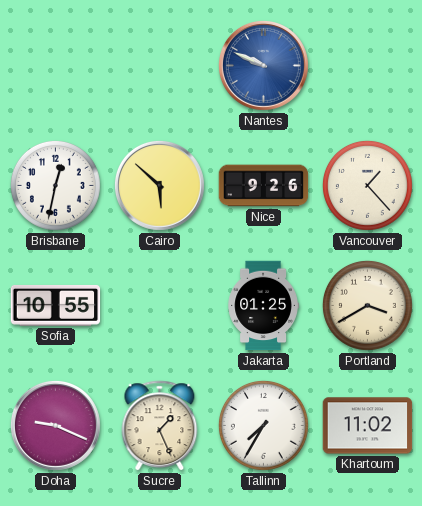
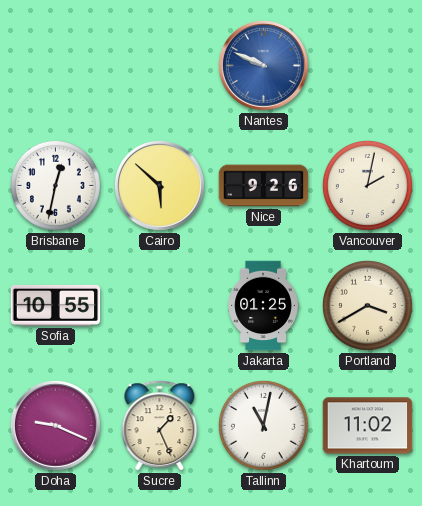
Vancouver: 1:23 -> 2:02
Tallinn: 7:35 -> 11:02
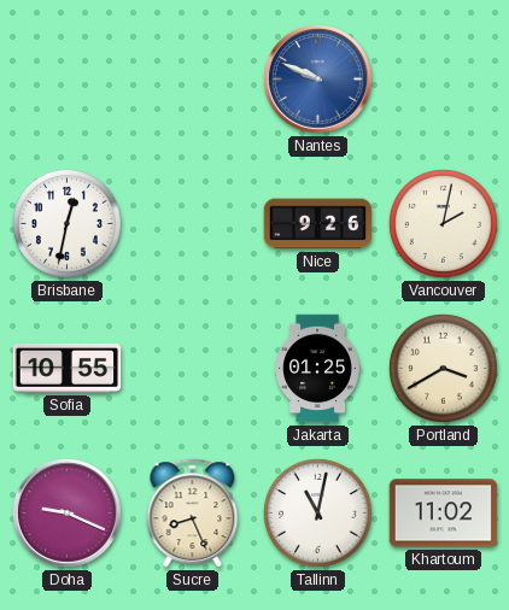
Cairo: 5:52 -> none
Sucre: 1:26 -> 8:26
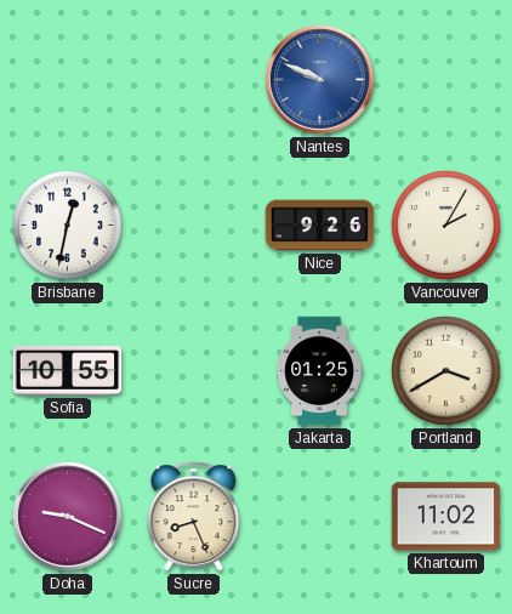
Vancouver: 2:02 -> 2:05
Tallinn: 11:02 -> none
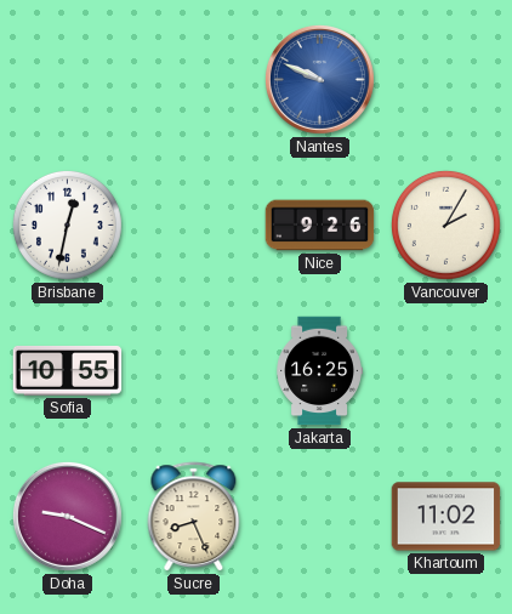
Jakarta: 01:25 -> 16:25
Portland: 3:40 -> none
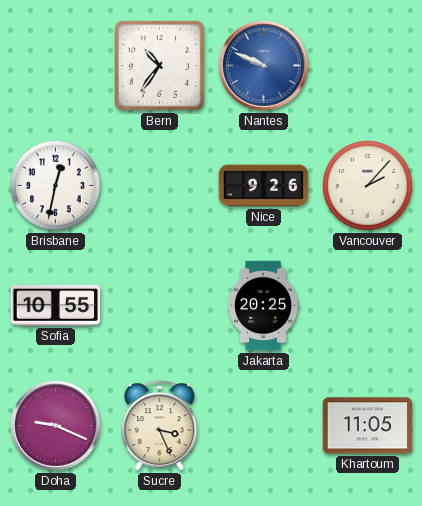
Bern: none -> 10:36
Vancouver: 2:05 -> 2:07
Jakarta: 16:25 -> 20:25
Sucre: 8:26 -> 3:26
Khartoum: 11:02 -> 11:05
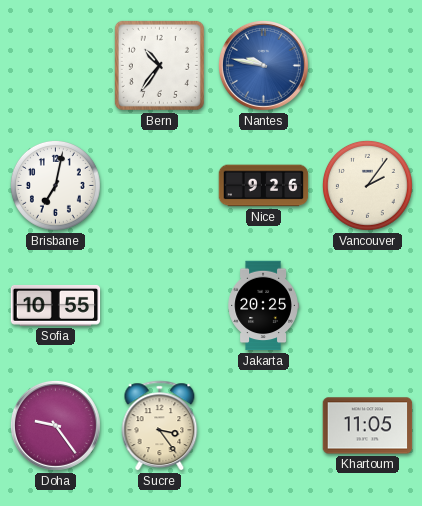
Nantes: 9:49 -> 9:47
Brisbane: 12:32 -> 7:02
Vancouver: 2:07 -> 2:06
Doha: 9:19 -> 9:24
Sucre: 3:26 -> 3:24
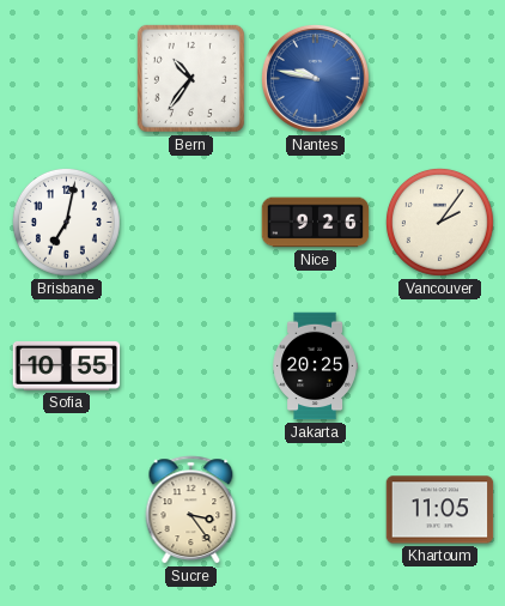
Doha: 9:24 -> none
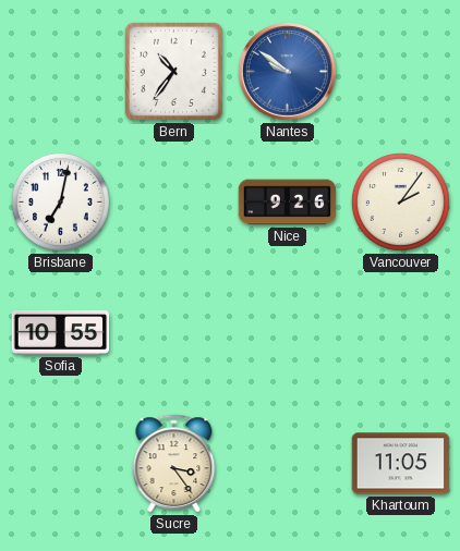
Nantes: 9:47 -> 9:51
Jakarta: 20:25 -> none
